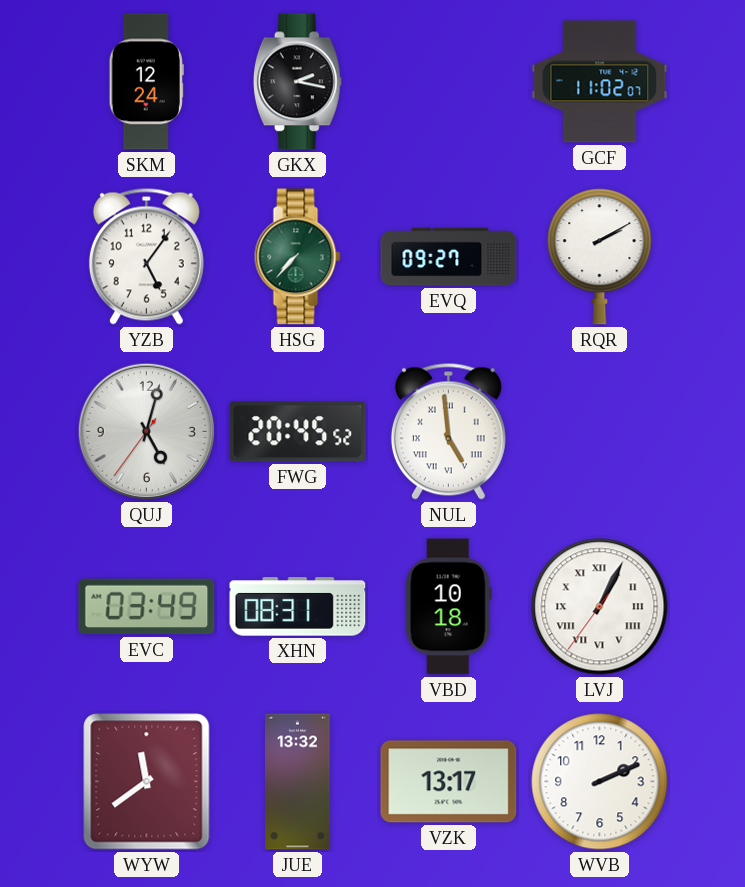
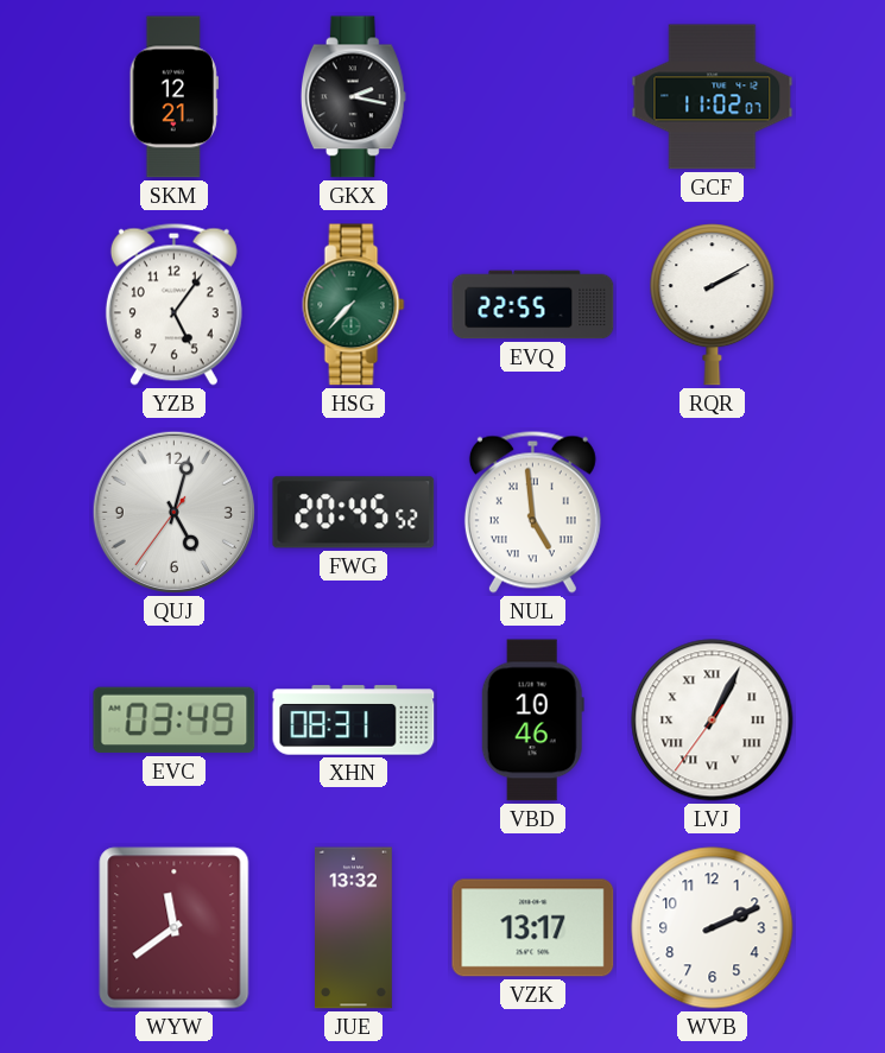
SKM: 12:24 -> 12:21
EVQ: 09:27 -> 22:55
VBD: 10:18 -> 10:46
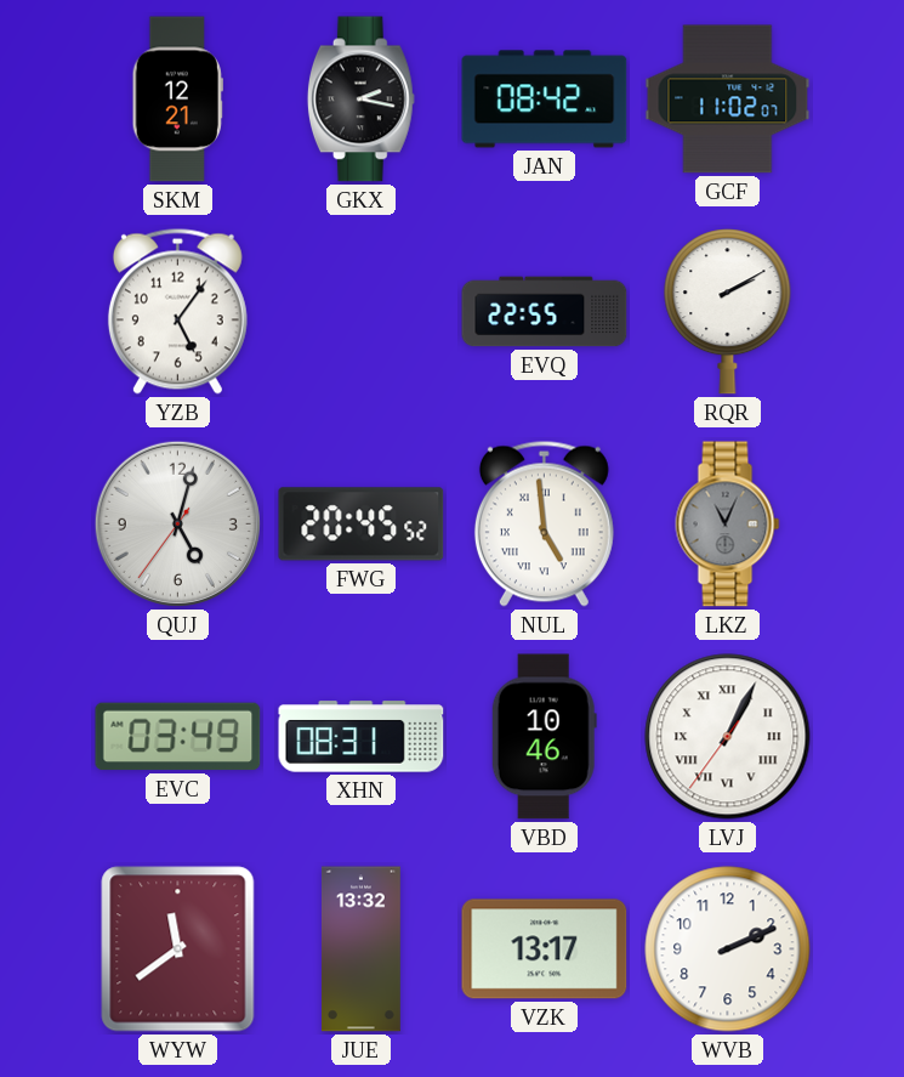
JAN: none -> 08:42
HSG: 7:37 -> none
LKZ: none -> 11:04
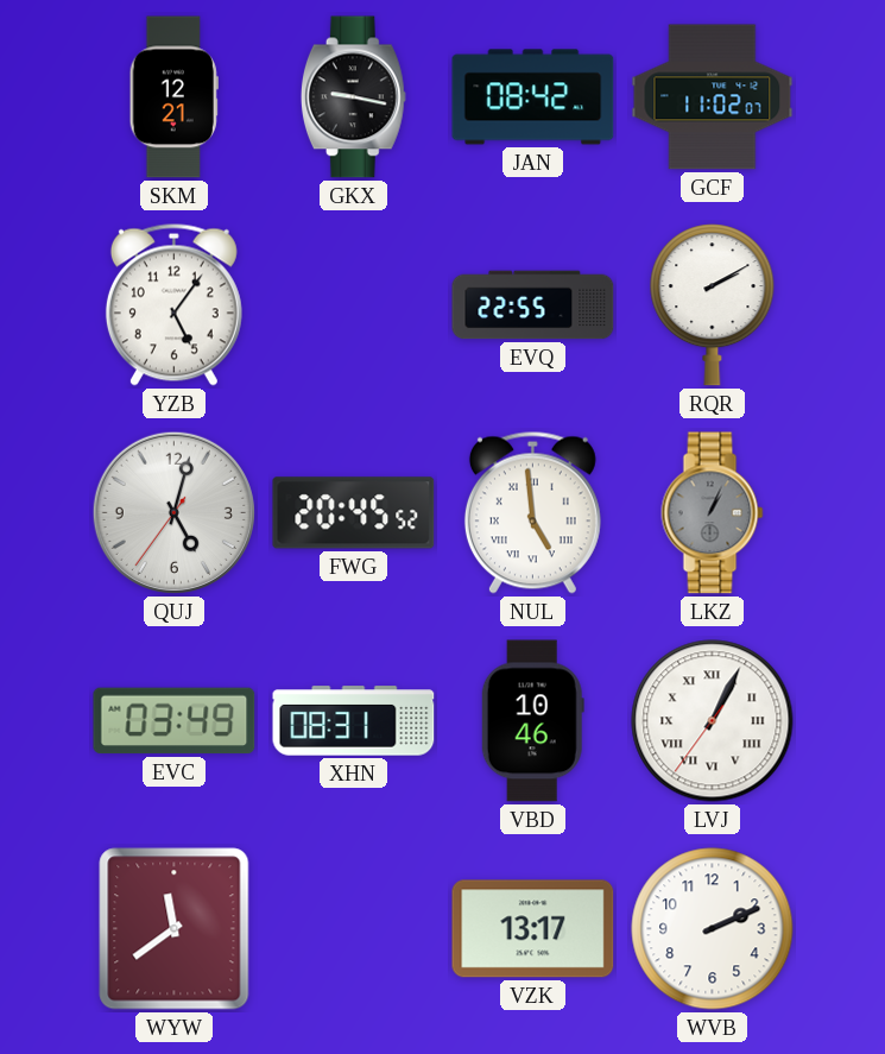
GKX: 2:17 -> 9:17
LKZ: 11:04 -> 1:04
JUE: 13:32 -> none
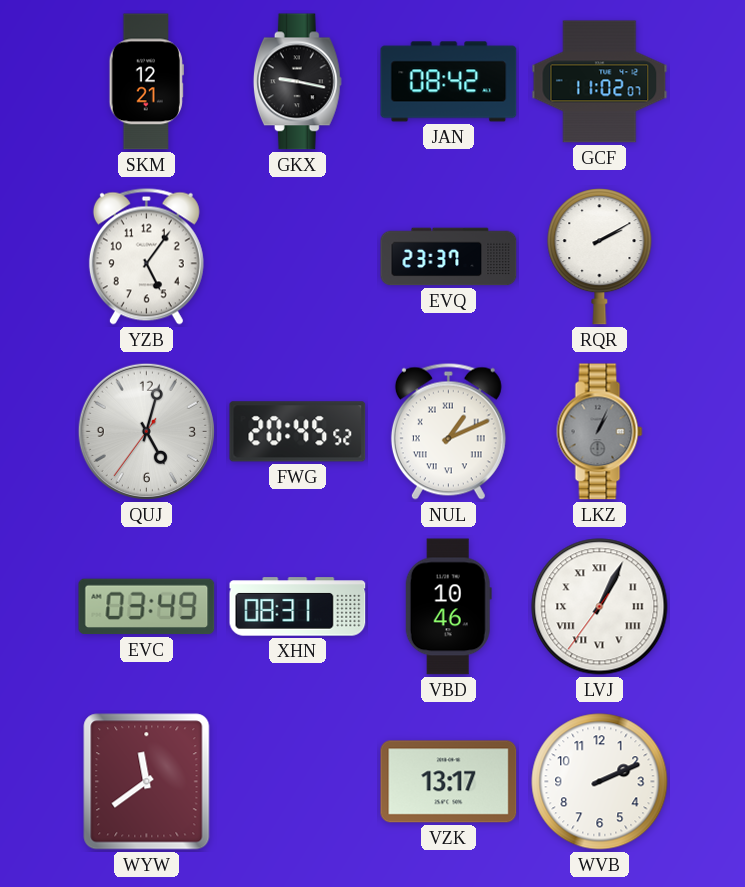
EVQ: 22:55 -> 23:37
NUL: 4:59 -> 1:11
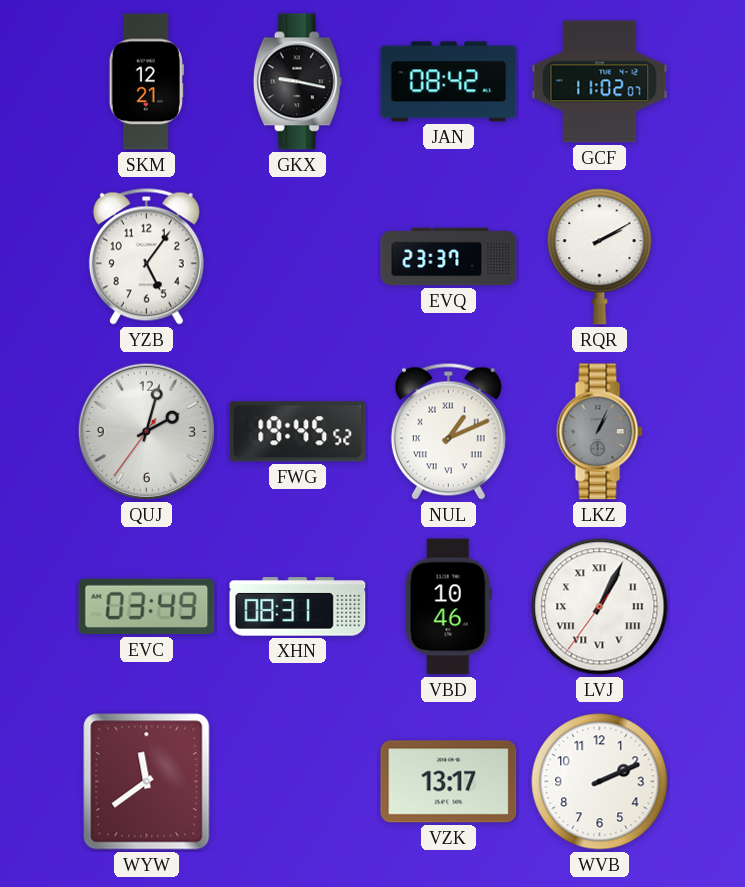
QUJ: 5:02 -> 2:02
FWG: 20:45 -> 19:45
